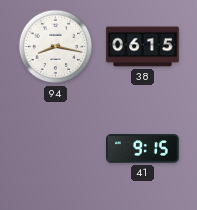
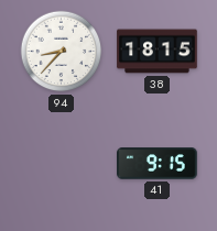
94: 8:17 -> 8:37
38: 06:15 -> 18:15
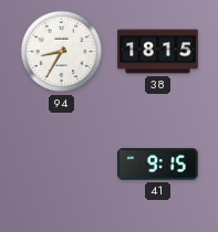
94: 8:37 -> 8:35
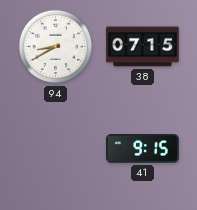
94: 8:35 -> 8:40
38: 18:15 -> 07:15
